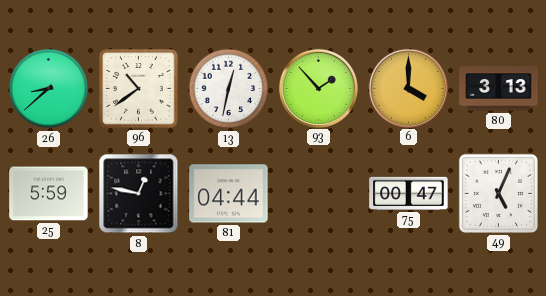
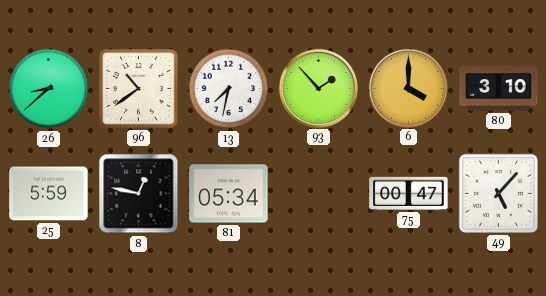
13: 12:32 -> 7:32
80: 3:13 -> 3:10
81: 04:44 -> 05:34
49: 5:04 -> 5:07
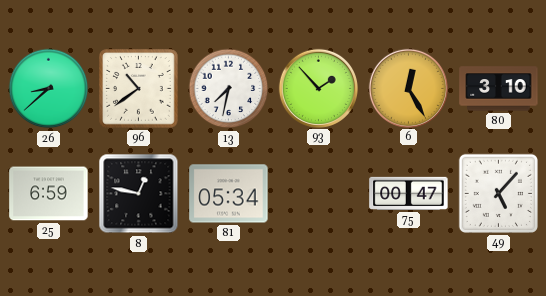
6: 4:00 -> 12:25
25: 5:59 -> 6:59
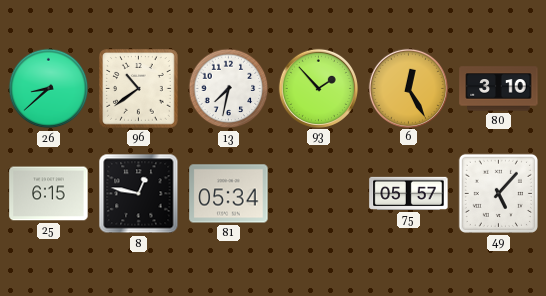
25: 6:59 -> 6:15
75: 00:47 -> 05:57
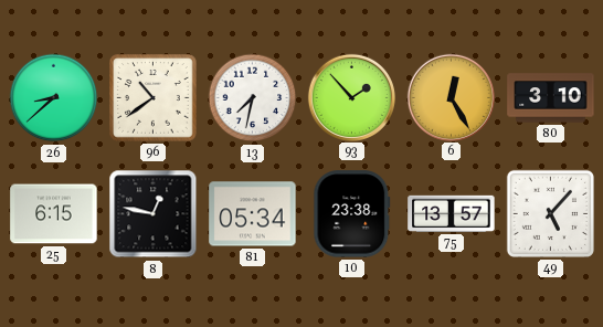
10: none -> 23:38
75: 05:57 -> 13:57
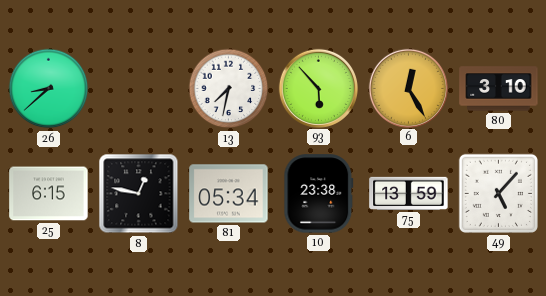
96: 10:39 -> none
93: 1:53 -> 5:53
75: 13:57 -> 13:59
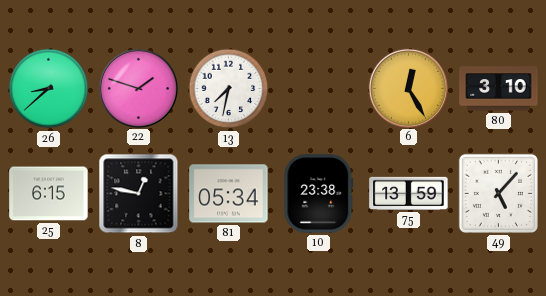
22: none -> 1:48
93: 5:53 -> none
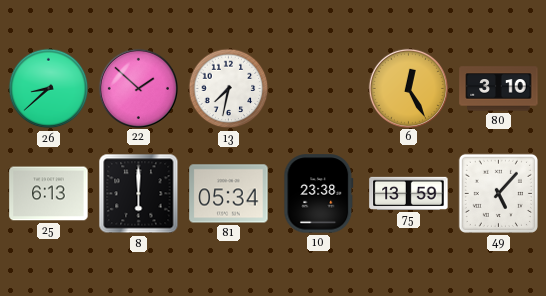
22: 1:48 -> 1:52
25: 6:15 -> 6:13
8: 12:47 -> 6:00
